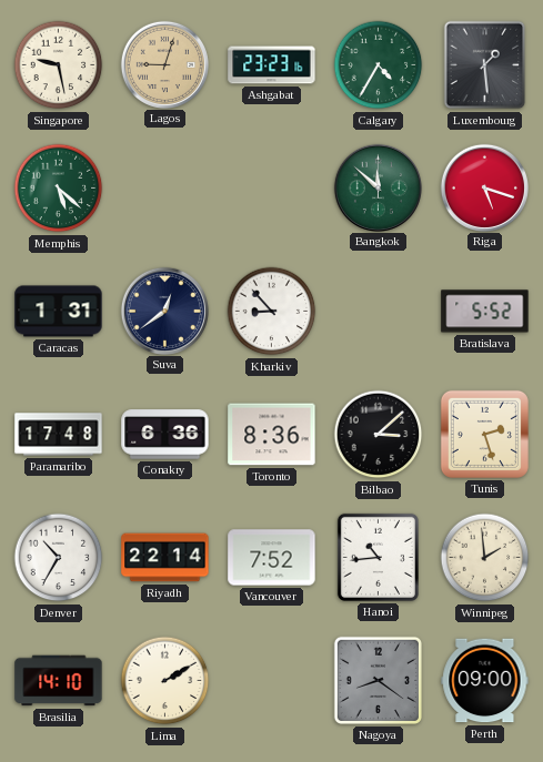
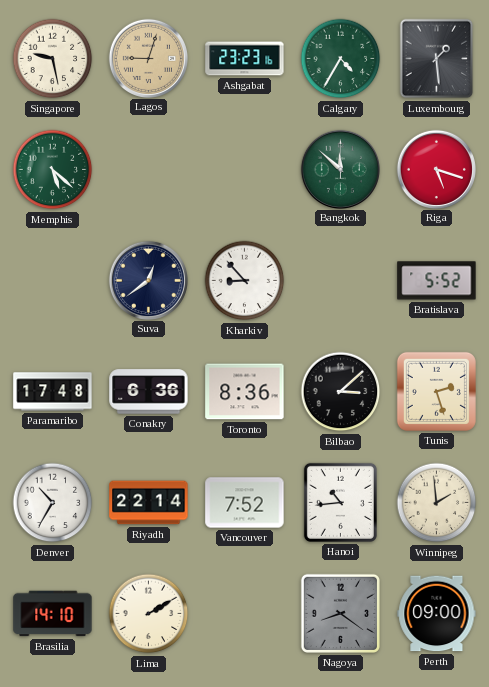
Caracas: 1:31 -> none
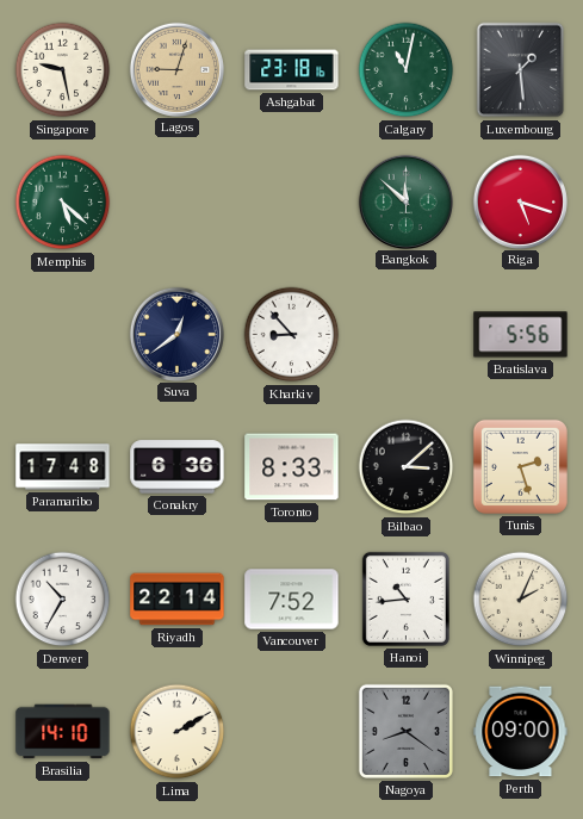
Ashgabat: 23:23 -> 23:18
Calgary: 4:35 -> 11:02
Bratislava: 5:52 -> 5:56
Toronto: 8:36 -> 8:33
Winnipeg: 1:59 -> 2:04
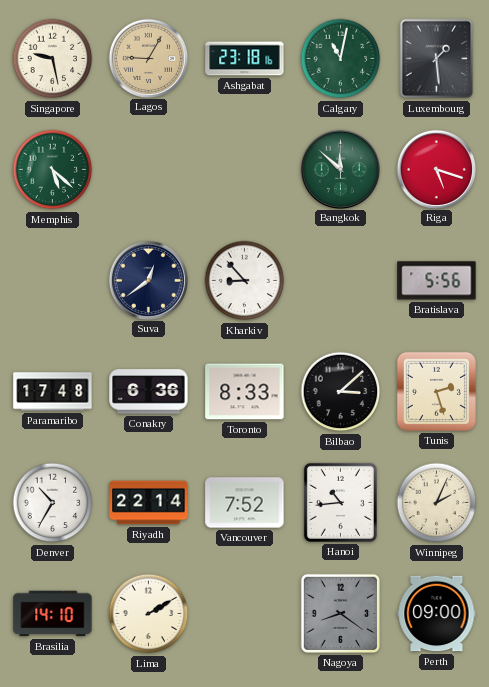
Lagos: 9:03 -> 9:05
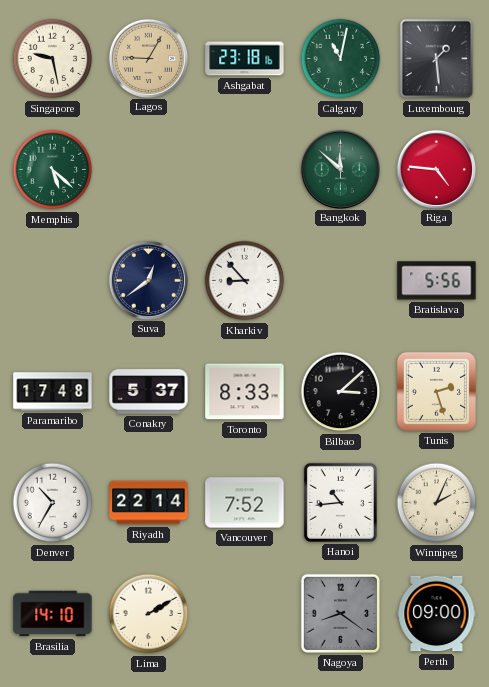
Riga: 5:18 -> 4:46
Conakry: 6:36 -> 5:37
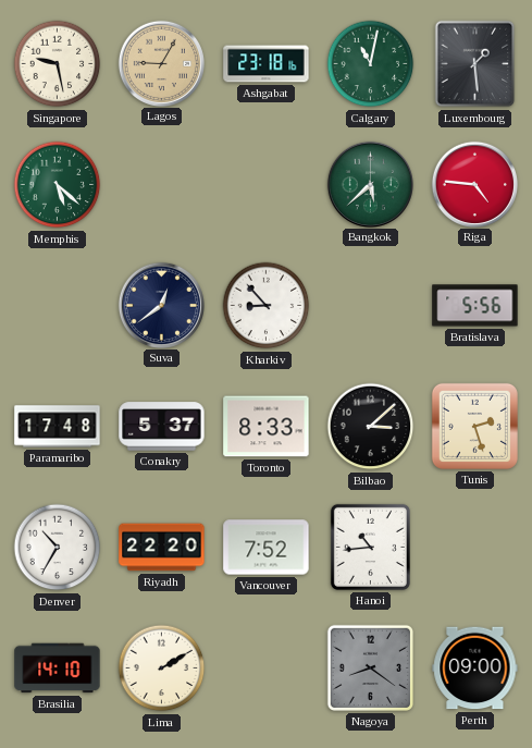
Bangkok: 11:52 -> 5:38
Riyadh: 22:14 -> 22:20
Winnipeg: 2:04 -> none
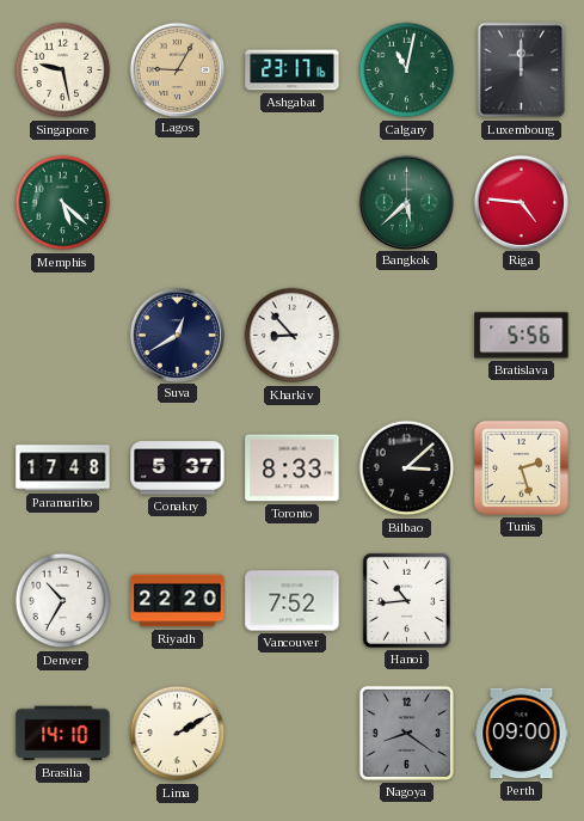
Ashgabat: 23:18 -> 23:17
Luxembourg: 1:29 -> 12:00
Suva: 12:39 -> 12:40
